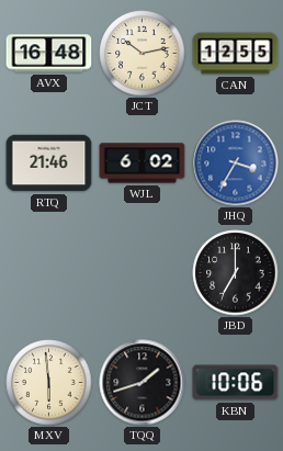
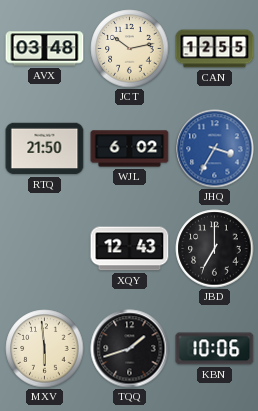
AVX: 16:48 -> 03:48
RTQ: 21:46 -> 21:50
XQY: none -> 12:43
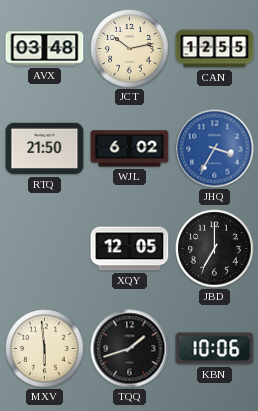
XQY: 12:43 -> 12:05
